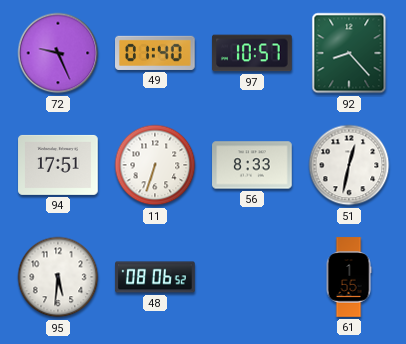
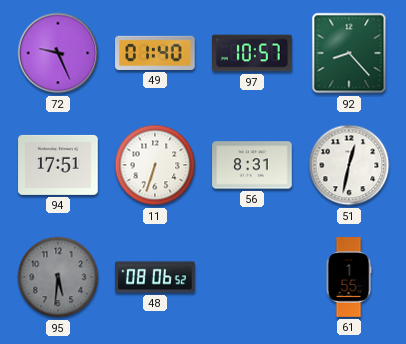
56: 8:33 -> 8:31
95 dial: white -> grey
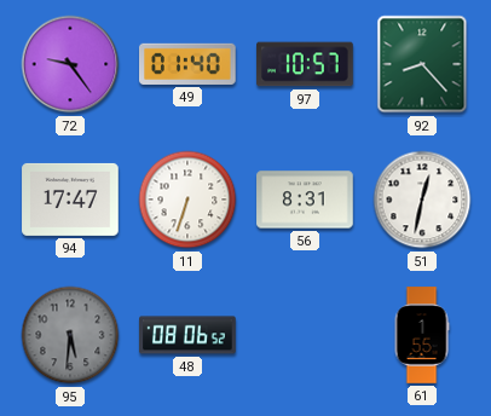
72: 9:26 -> 9:24
94: 17:51 -> 17:47
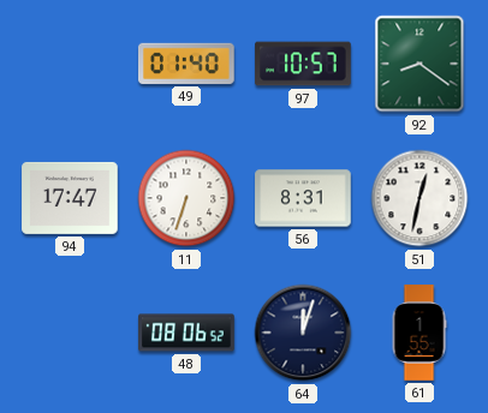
72: 9:24 -> none
92: 8:23 -> 8:21
95: 5:31 -> none
64: none -> 12:03
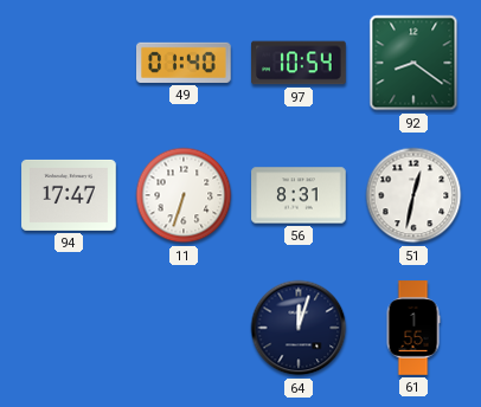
97: 10:57 -> 10:54
48: 08:06 -> none
